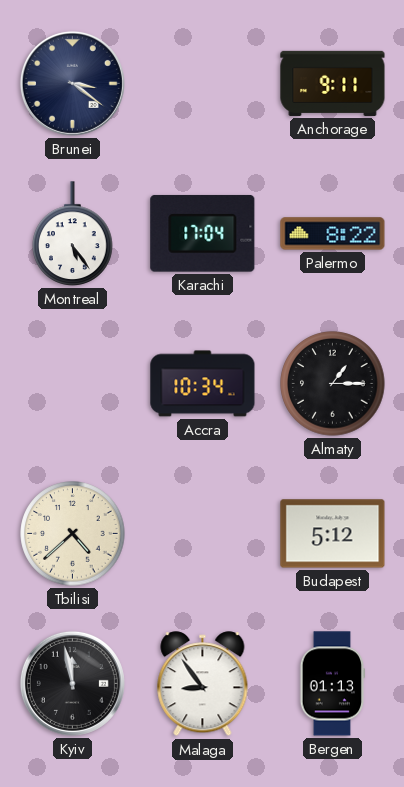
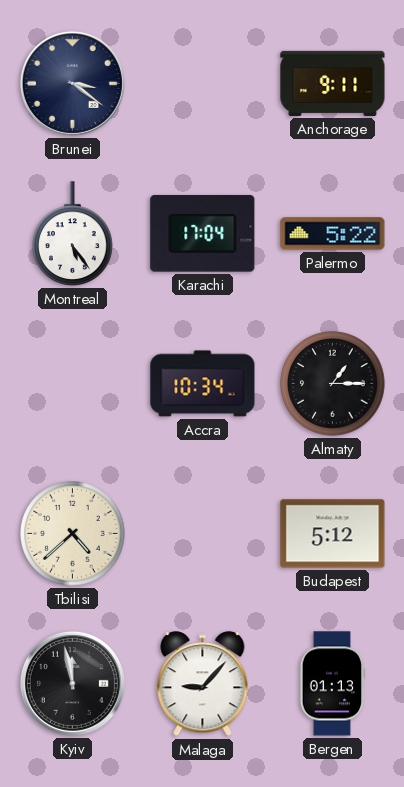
Palermo: 8:22 -> 5:22
Malaga: 8:54 -> 9:07
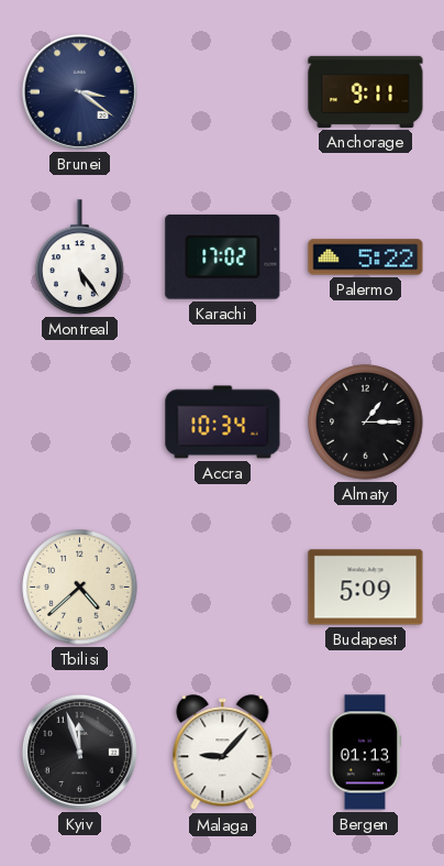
Karachi: 17:04 -> 17:02
Budapest: 5:12 -> 5:09
Kyiv: 11:58 -> 11:57
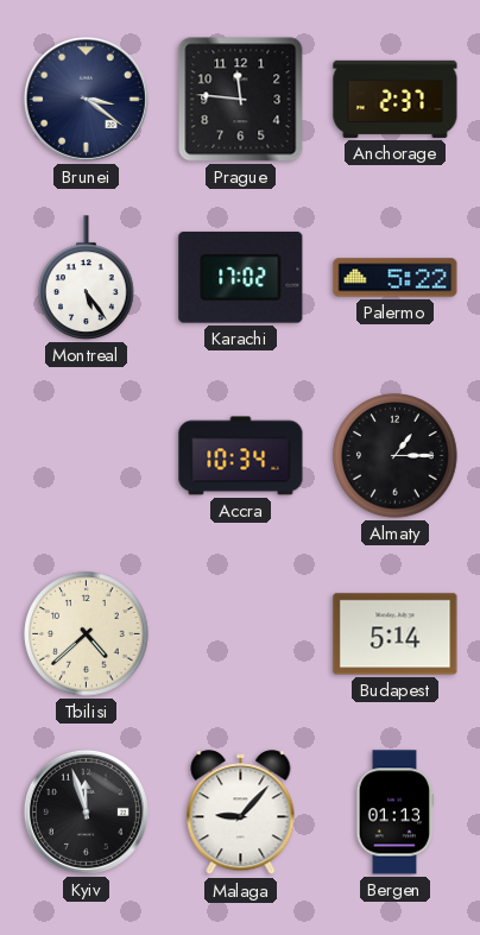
Prague: none -> 11:46
Anchorage: 9:11 -> 2:37
Budapest: 5:09 -> 5:14
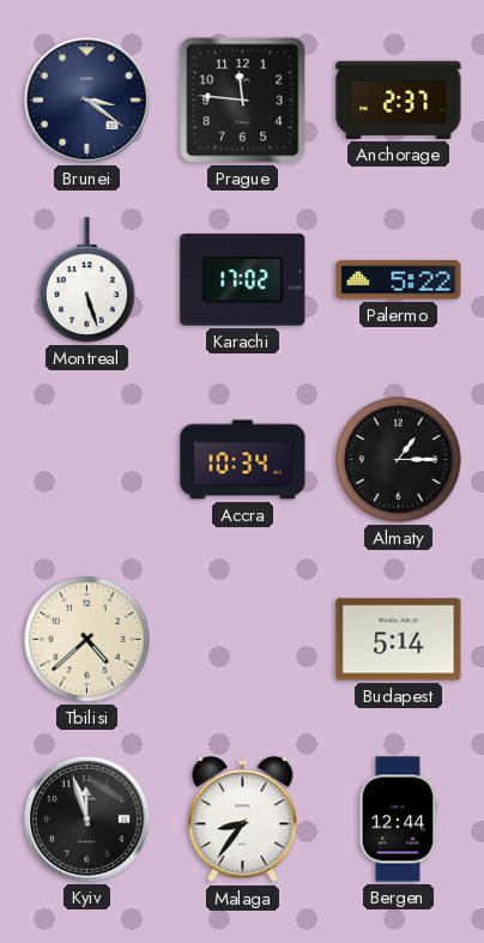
Montreal: 5:24 -> 5:27
Malaga: 9:07 -> 8:36
Bergen: 01:13 -> 12:44
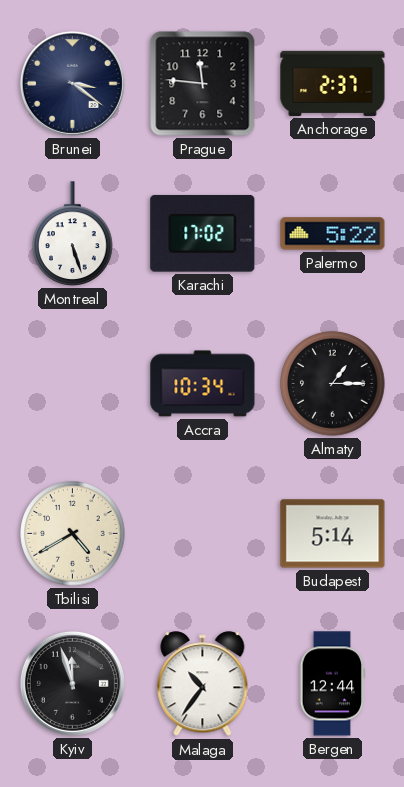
Tbilisi: 4:38 -> 4:40
Malaga: 8:36 -> 10:36
